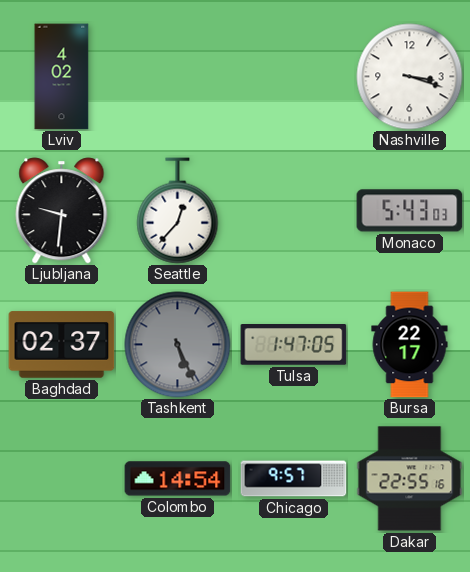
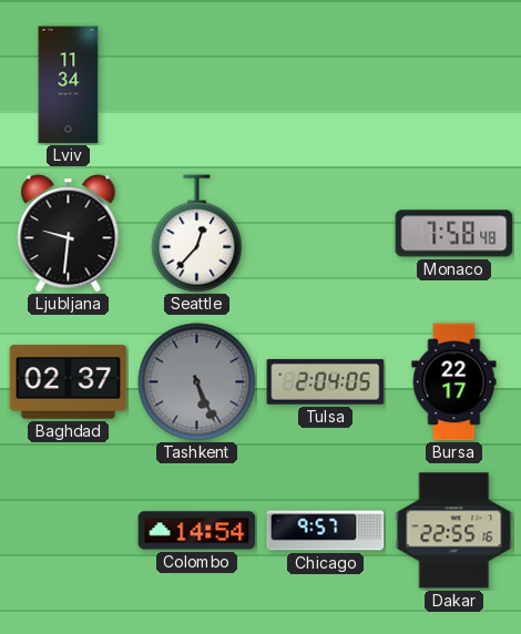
Lviv: 4:02 -> 11:34
Nashville: 3:18 -> none
Monaco: 5:43 -> 7:58
Tulsa: 1:47 -> 2:04
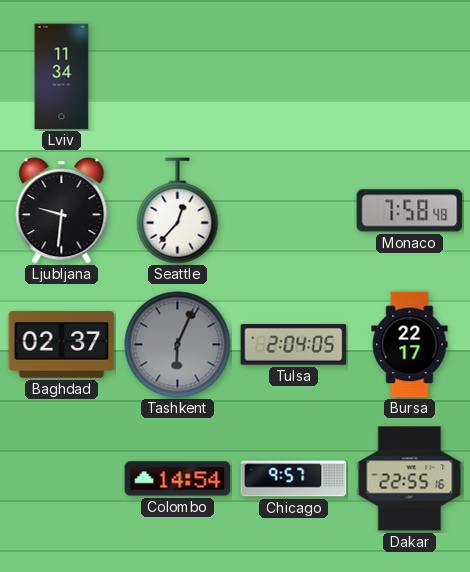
Tashkent: 5:26 -> 6:04
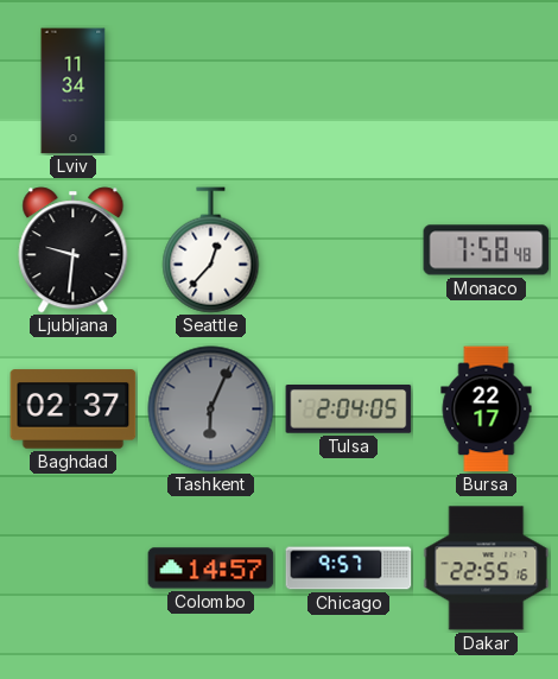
Colombo: 14:54 -> 14:57
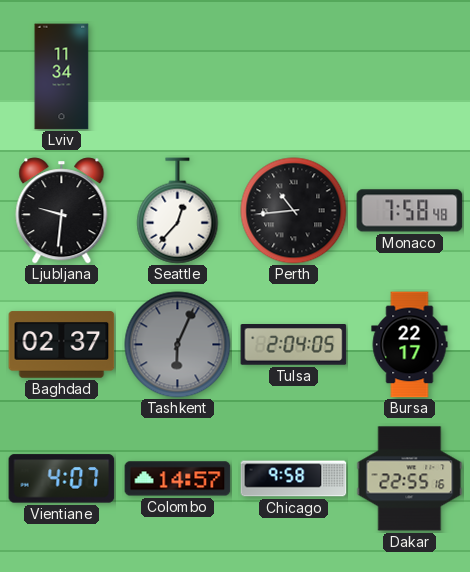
Perth: none -> 10:44
Vientiane: none -> 4:07
Chicago: 9:57 -> 9:58
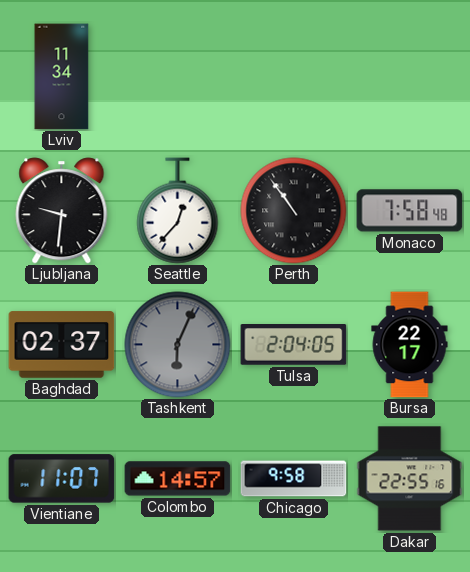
Perth: 10:44 -> 10:54
Vientiane: 4:07 -> 11:07
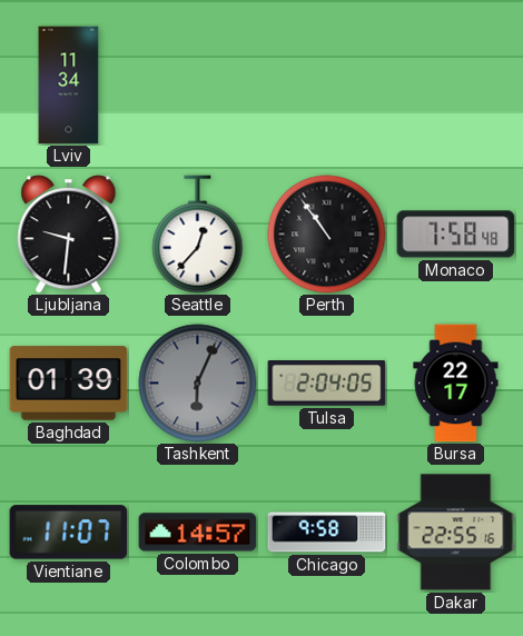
Baghdad: 02:37 -> 01:39
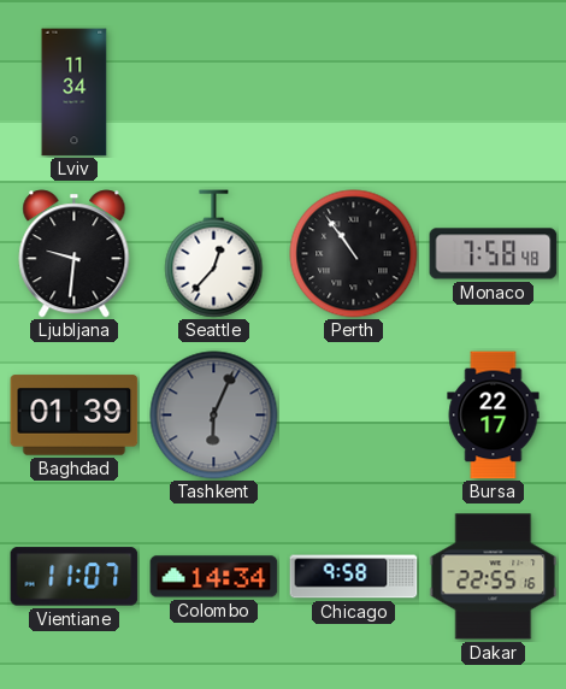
Tulsa: 2:04 -> none
Colombo: 14:57 -> 14:34
